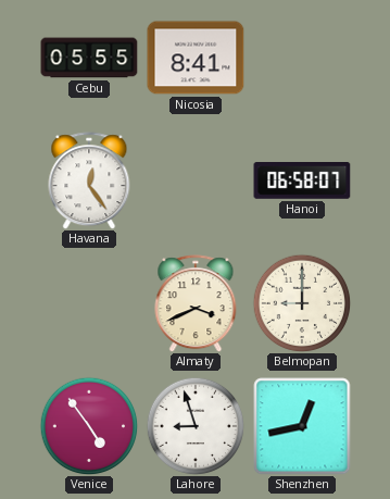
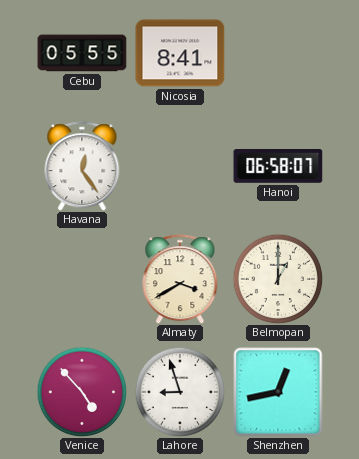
Almaty: 3:41 -> 3:40
Belmopan: 9:00 -> 1:00
Venice: 4:54 -> 4:53
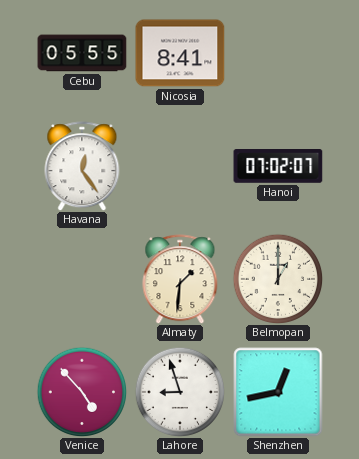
Hanoi: 06:58 -> 07:02
Almaty: 3:40 -> 1:31
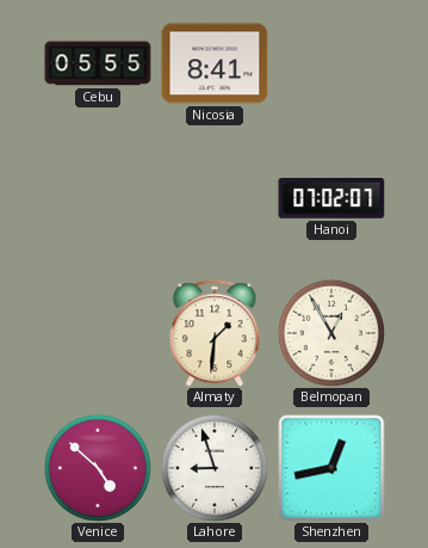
Havana: 12:24 -> none
Belmopan: 1:00 -> 12:55
Venice: 4:53 -> 4:52
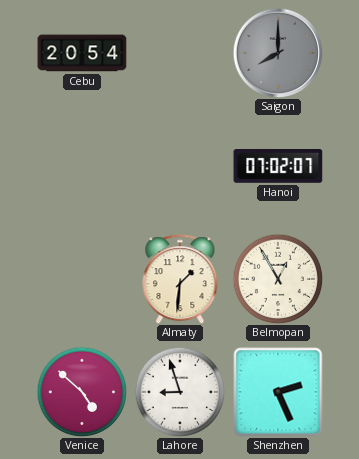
Cebu: 05:55 -> 20:54
Nicosia: 8:41 -> none
Saigon: none -> 8:00
Shenzhen: 12:43 -> 2:26
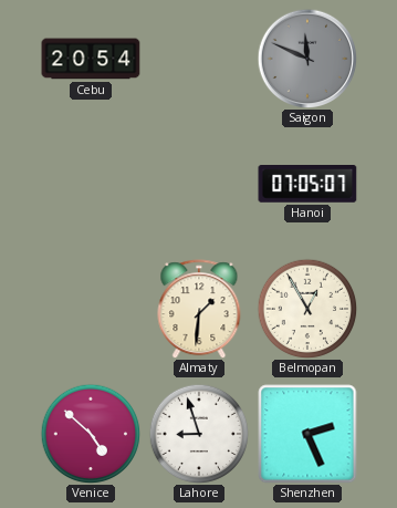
Saigon: 8:00 -> 11:49
Hanoi: 07:02 -> 07:05
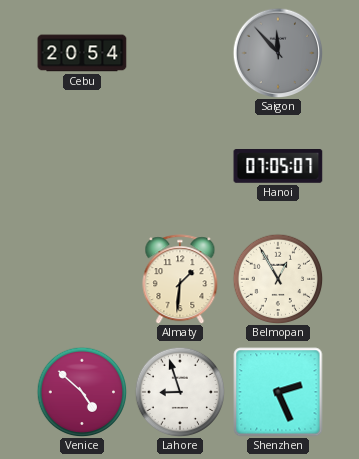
Saigon: 11:49 -> 11:53
